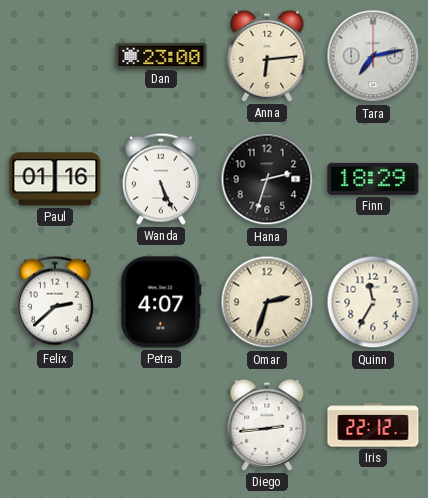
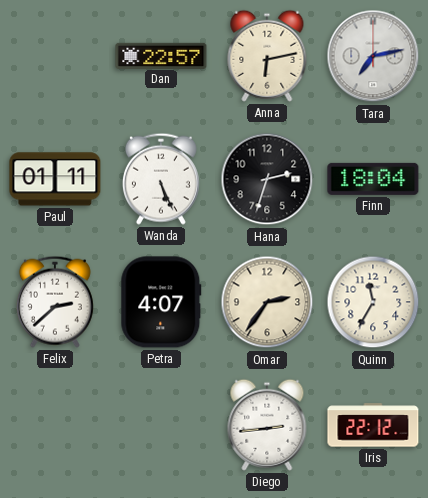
Dan: 23:00 -> 22:57
Anna: 6:14 -> 6:13
Paul: 01:16 -> 01:11
Finn: 18:29 -> 18:04
Omar: 2:33 -> 2:36
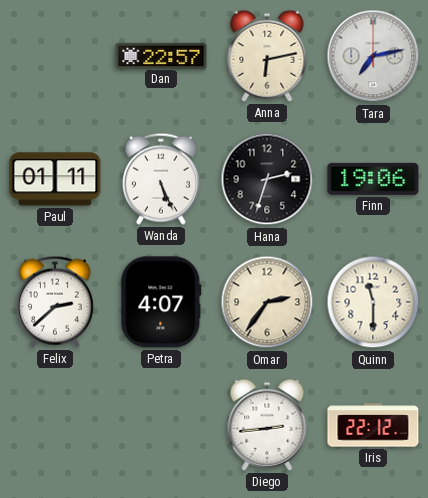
Finn: 18:04 -> 19:06
Quinn: 11:35 -> 11:30
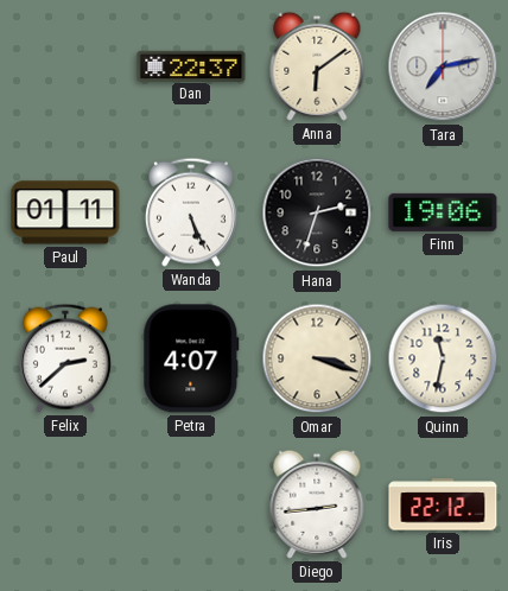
Dan: 22:57 -> 22:37
Anna: 6:13 -> 6:09
Omar: 2:36 -> 3:18
Quinn: 11:30 -> 11:32
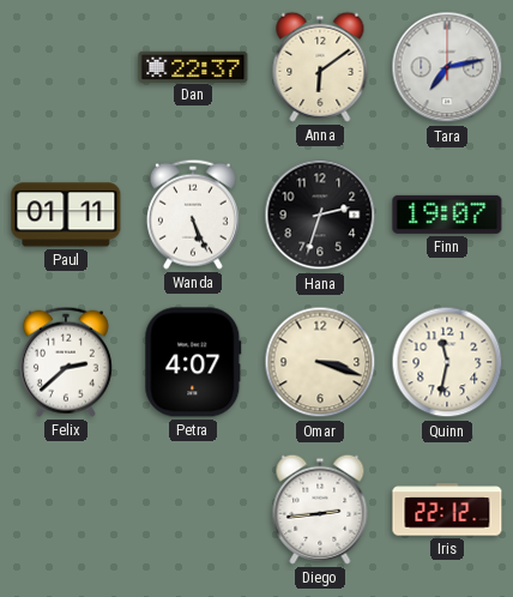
Finn: 19:06 -> 19:07
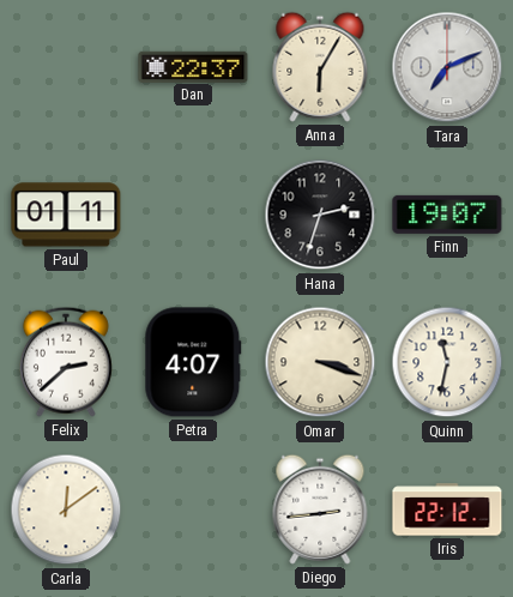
Anna: 6:09 -> 6:05
Tara: 7:13 -> 7:11
Wanda: 5:26 -> none
Carla: none -> 12:09
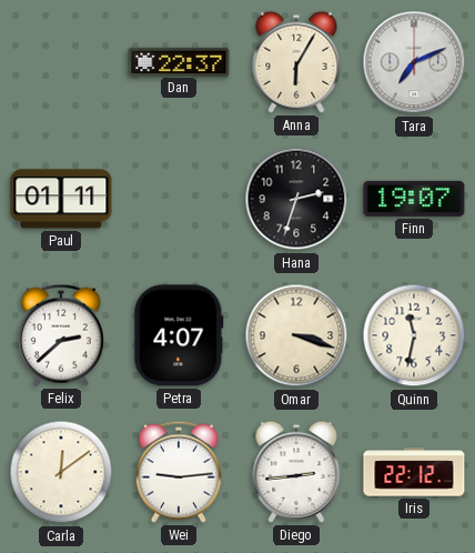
Wei: none -> 9:14
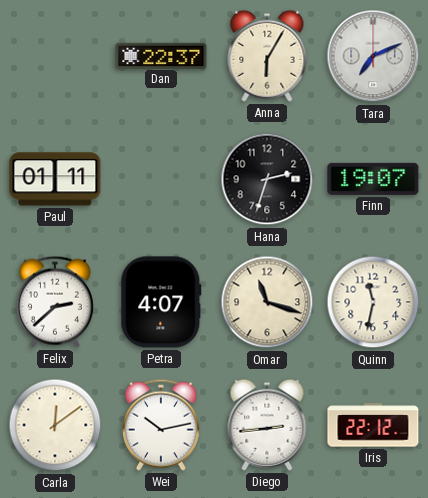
Omar: 3:18 -> 11:18
Wei: 9:14 -> 10:13
